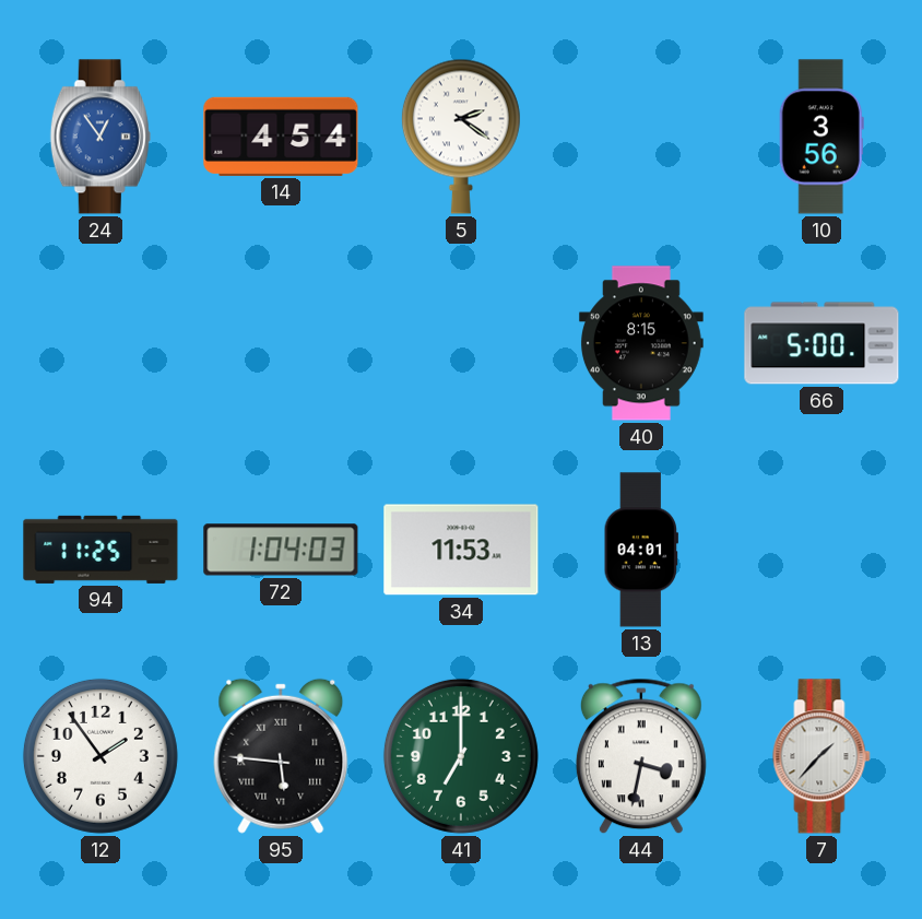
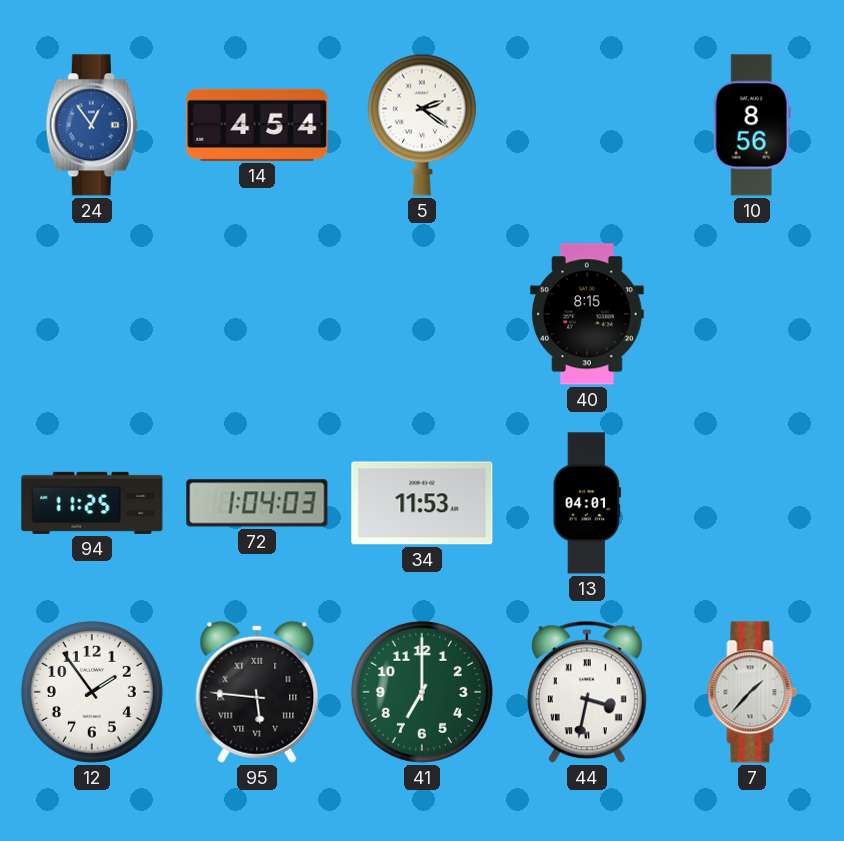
10: 3:56 -> 8:56
66: 5:00 -> none
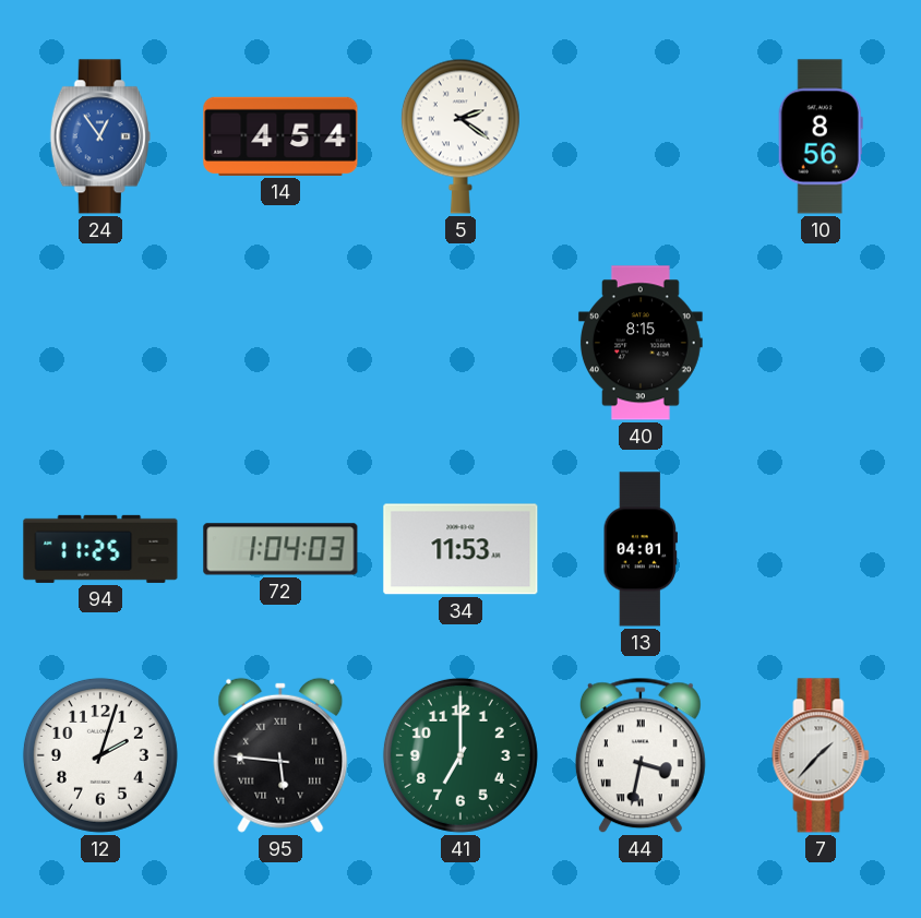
12: 1:54 -> 2:03
